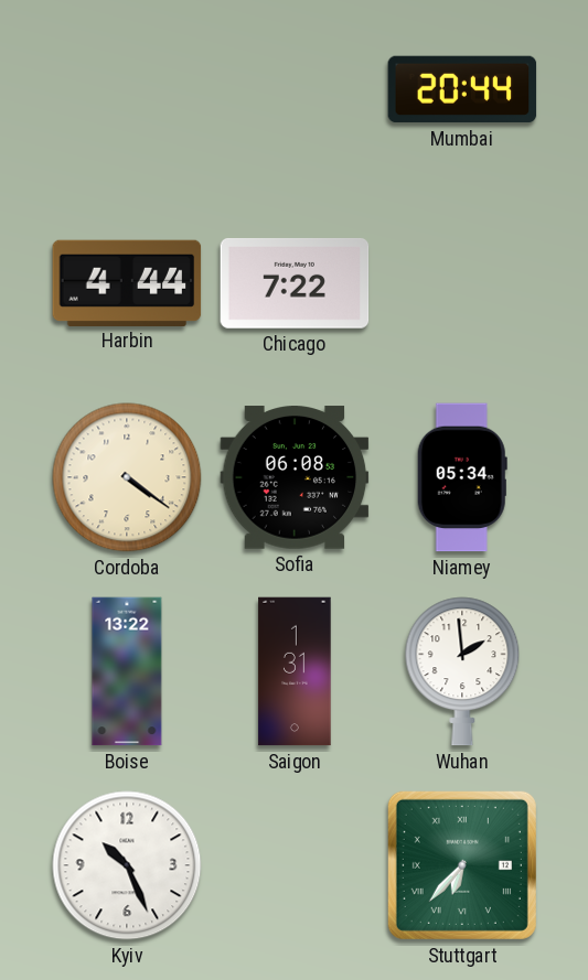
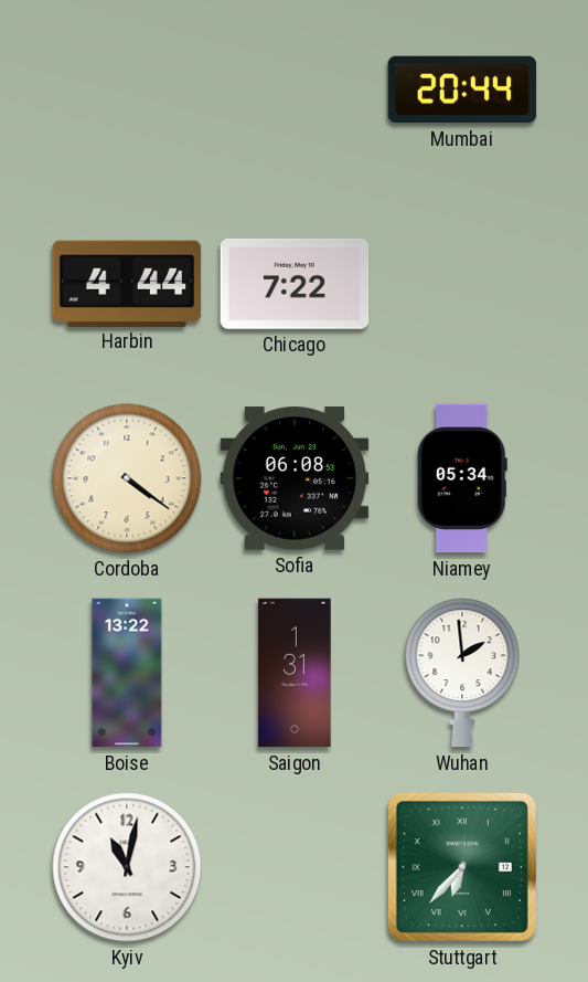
Kyiv: 10:26 -> 11:02
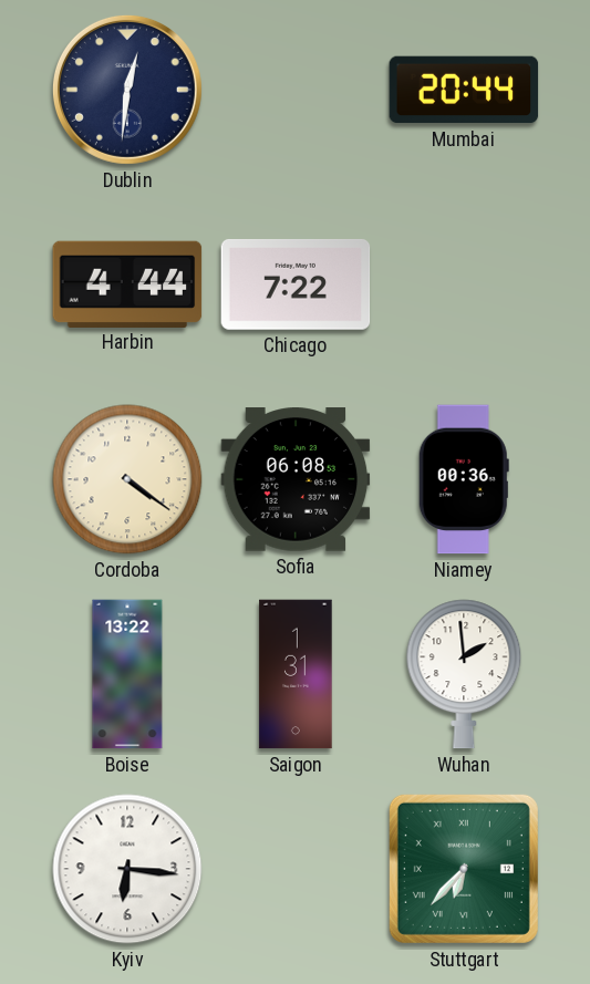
Dublin: none -> 12:31
Niamey: 05:34 -> 00:36
Kyiv: 11:02 -> 6:16
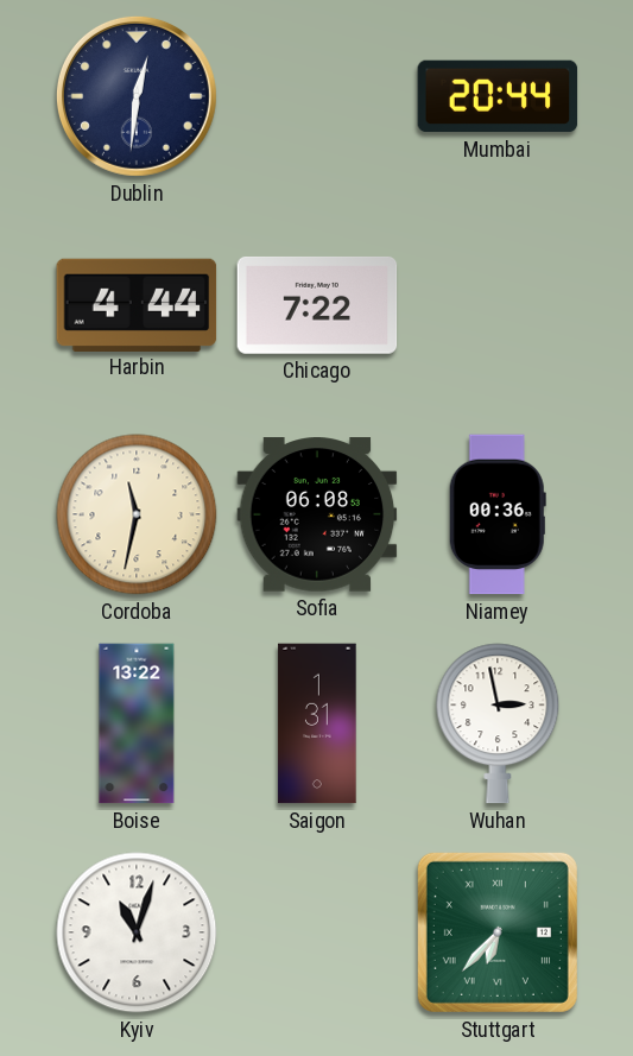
Cordoba: 4:21 -> 11:32
Wuhan: 1:59 -> 2:58
Kyiv: 6:16 -> 11:03
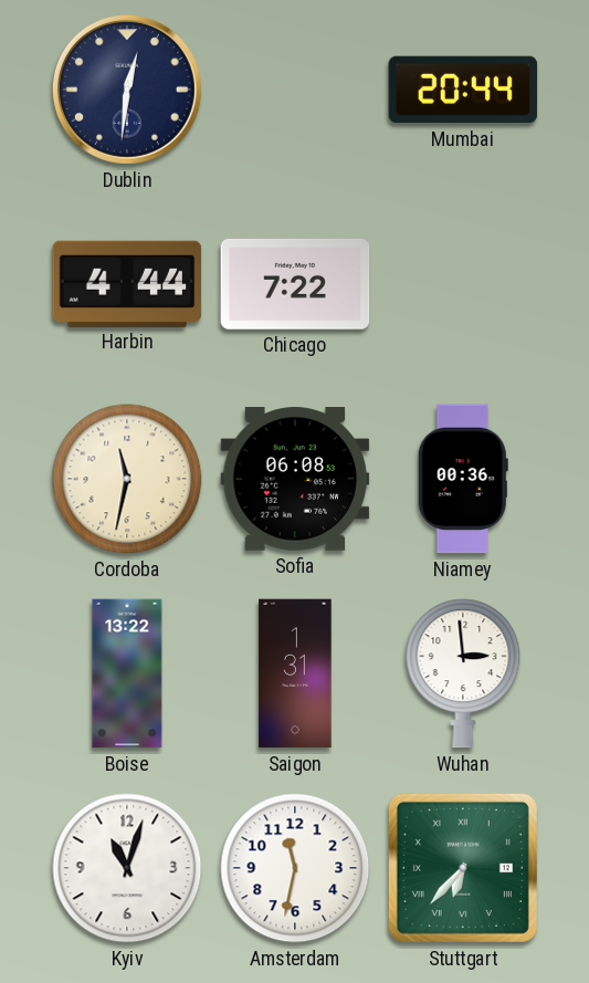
Wuhan: 2:58 -> 2:59
Amsterdam: none -> 11:32
